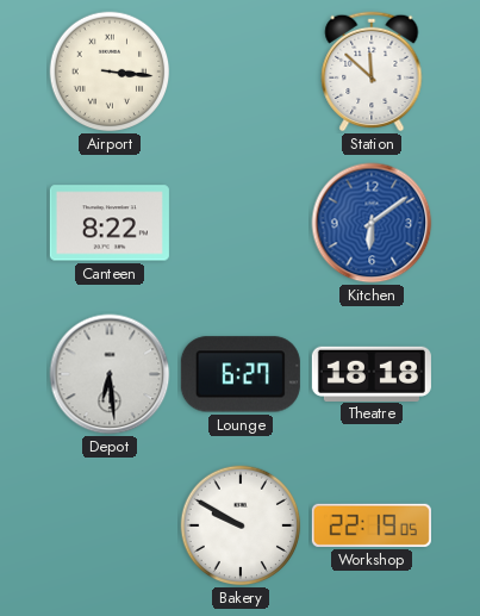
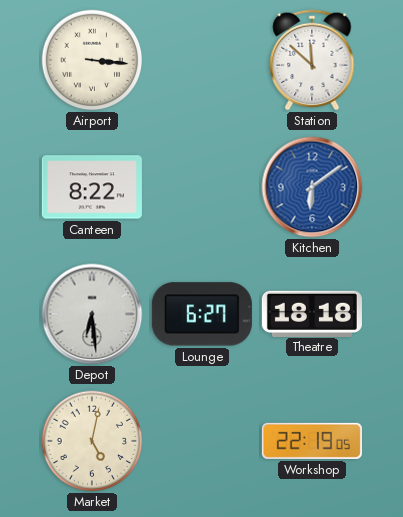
Market: none -> 5:02
Bakery: 9:50 -> none
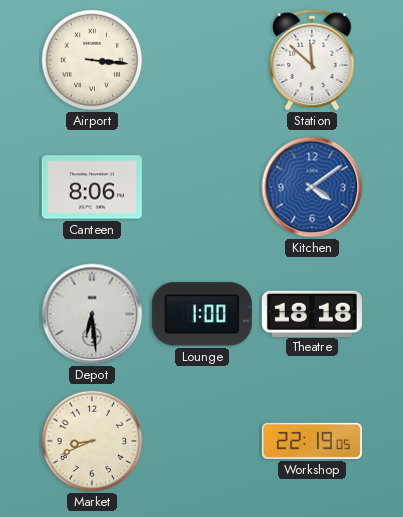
Canteen: 8:22 -> 8:06
Kitchen: 6:09 -> 4:09
Lounge: 6:27 -> 1:00
Market: 5:02 -> 8:41
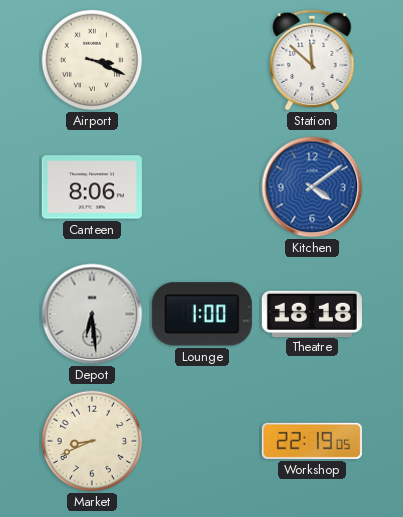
Airport: 3:16 -> 3:19
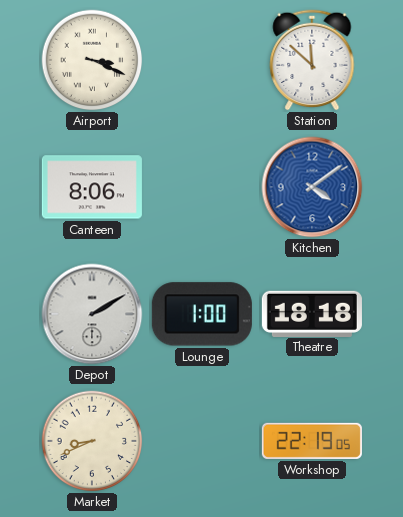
Depot: 6:29 -> 2:10
